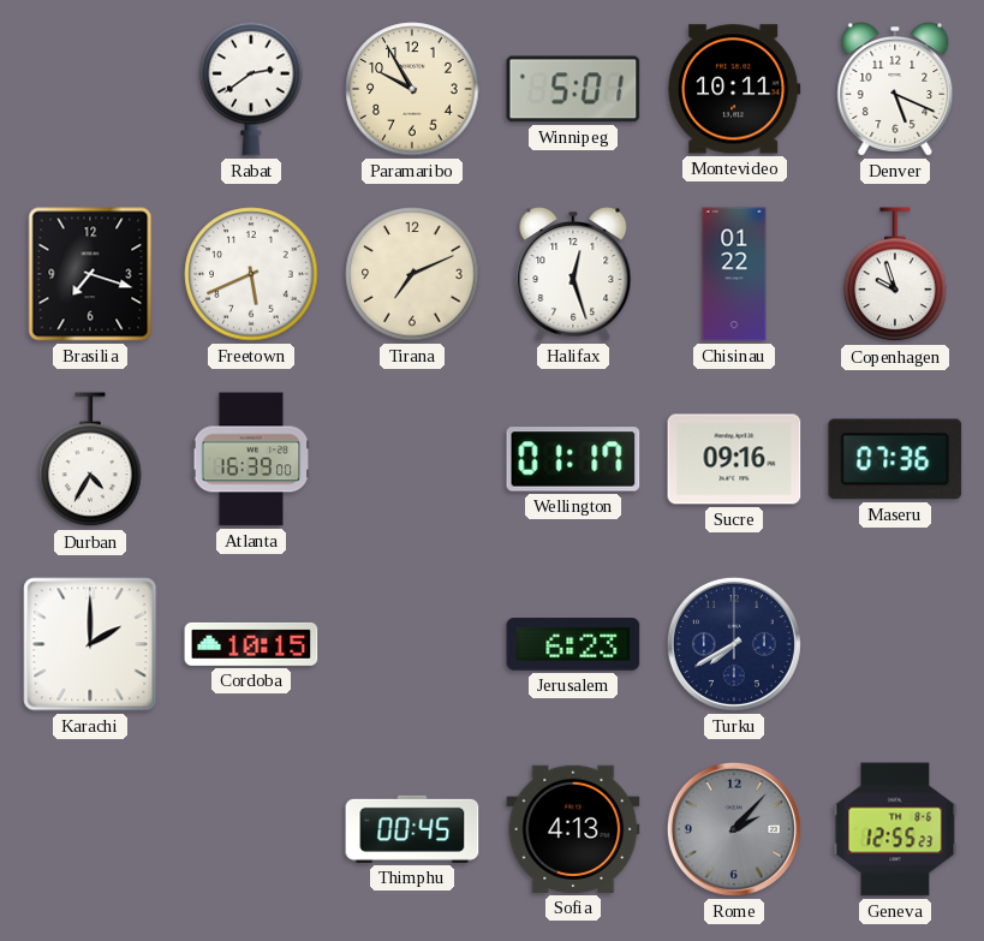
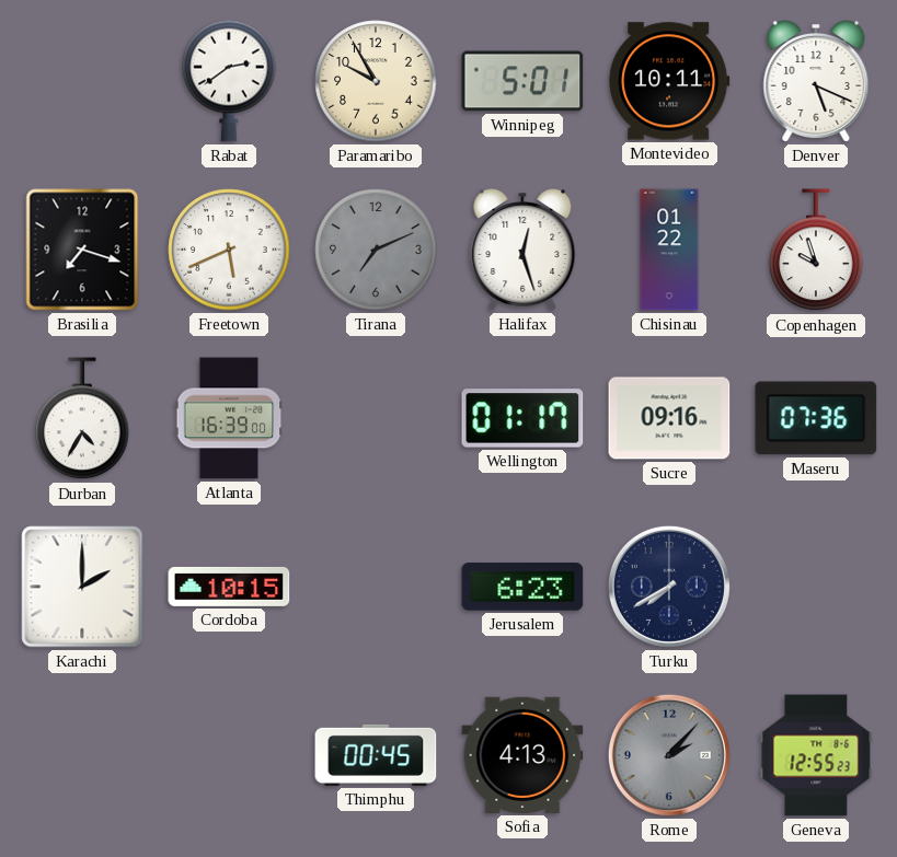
Tirana dial: cream -> grey
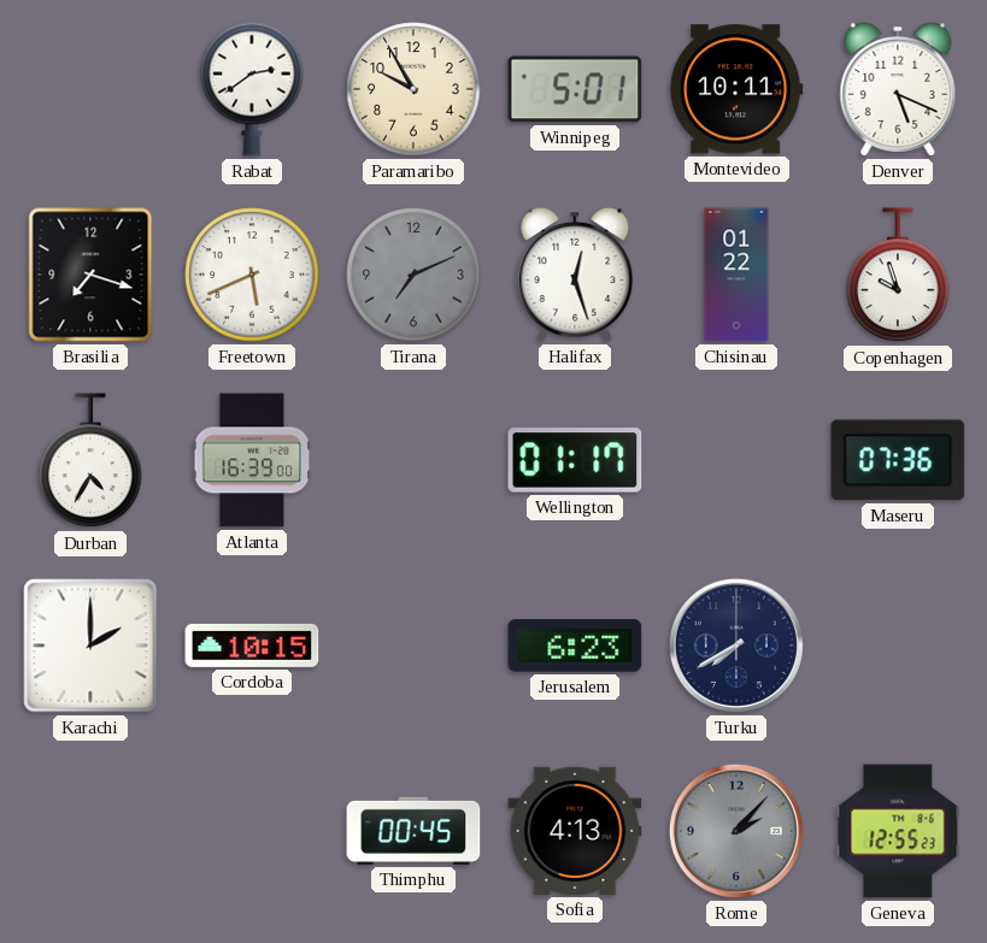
Sucre: 09:16 -> none
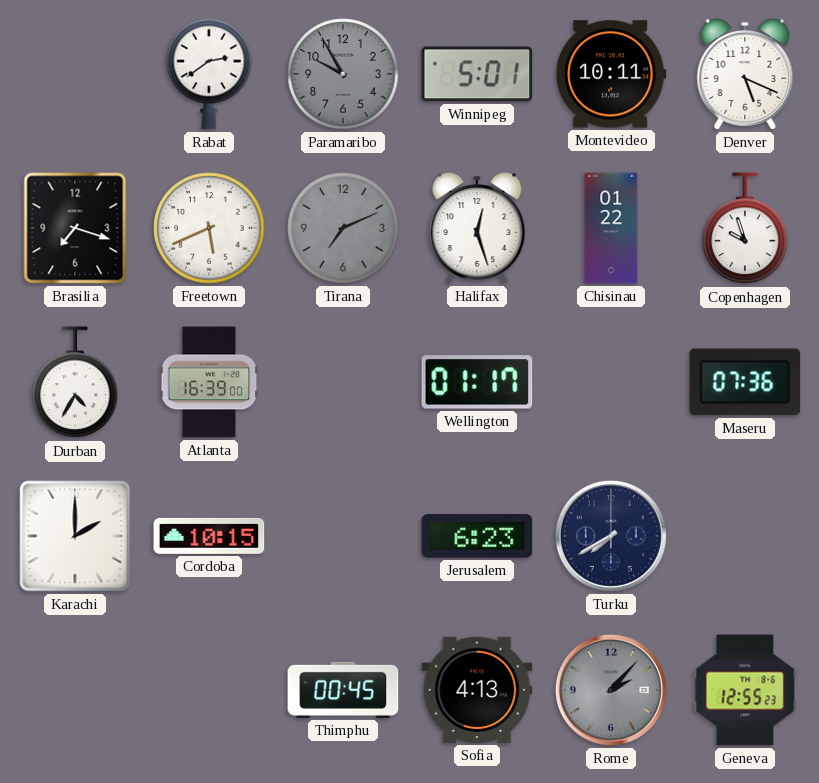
Paramaribo dial: cream -> grey
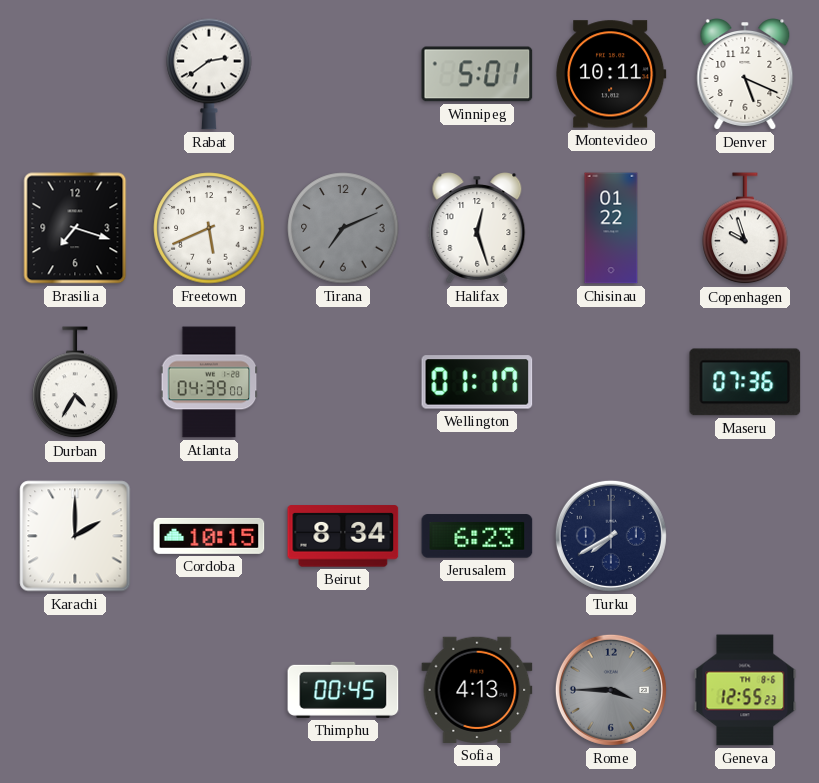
Paramaribo: 9:55 -> none
Atlanta: 16:39 -> 04:39
Beirut: none -> 8:34
Rome: 2:07 -> 3:45
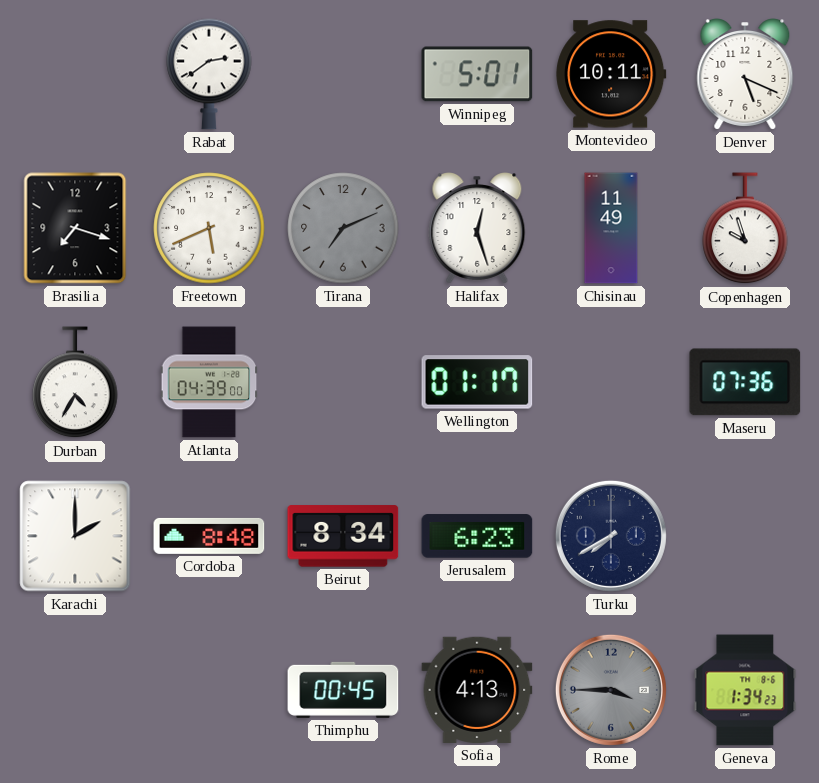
Chisinau: 01:22 -> 11:49
Cordoba: 10:15 -> 8:48
Geneva: 12:55 -> 1:34
